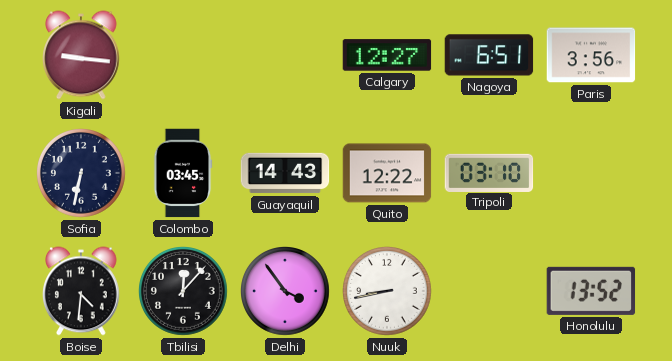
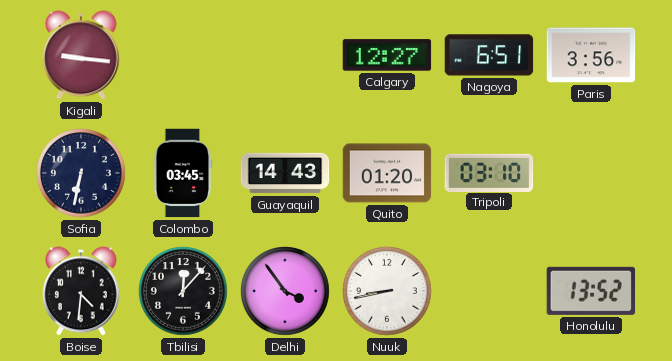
Quito: 12:22 -> 01:20
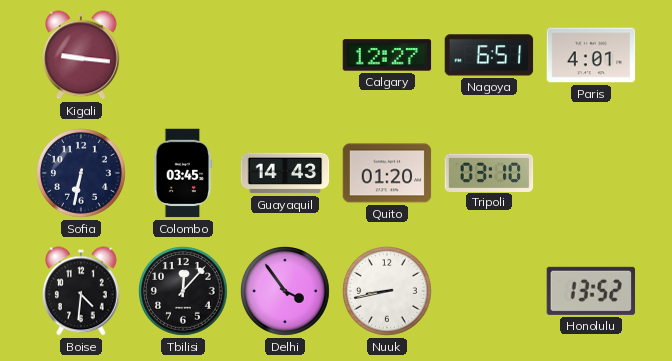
Paris: 3:56 -> 4:01
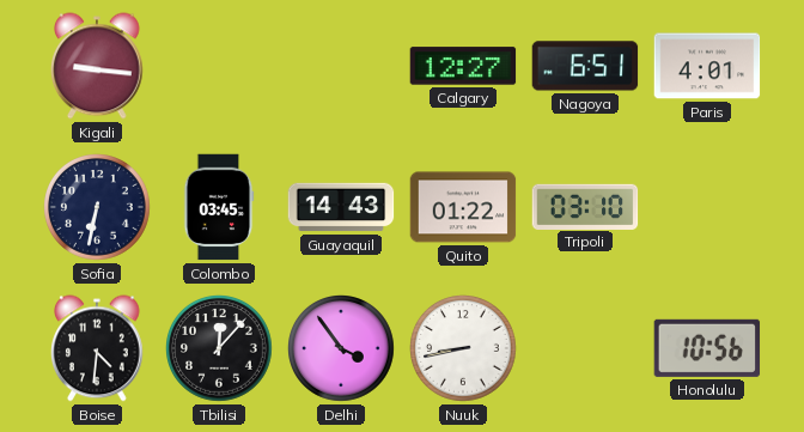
Quito: 01:20 -> 01:22
Honolulu: 13:52 -> 10:56
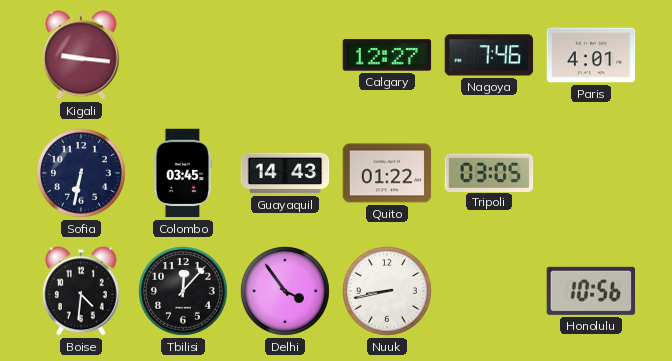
Nagoya: 6:51 -> 7:46
Tripoli: 03:10 -> 03:05
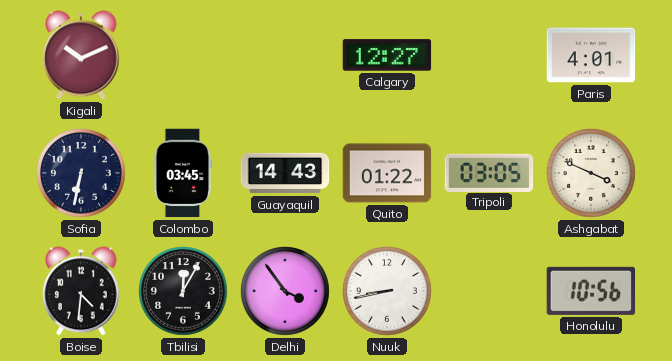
Kigali: 9:16 -> 10:11
Nagoya: 7:46 -> none
Ashgabat: none -> 3:49
Tbilisi: 12:07 -> 12:05
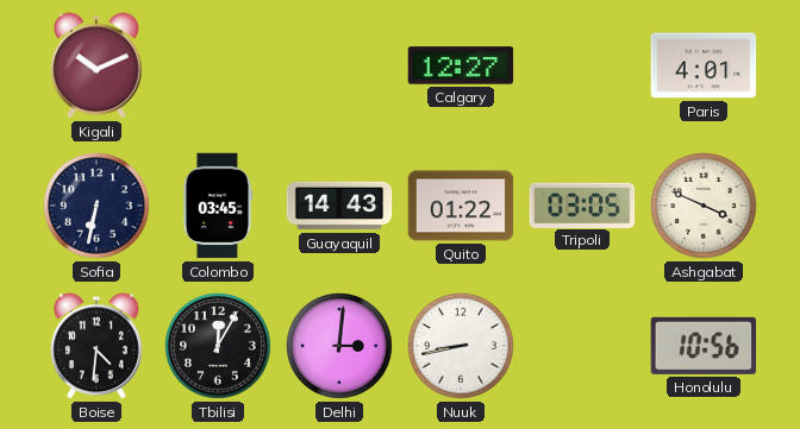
Delhi: 3:54 -> 3:01
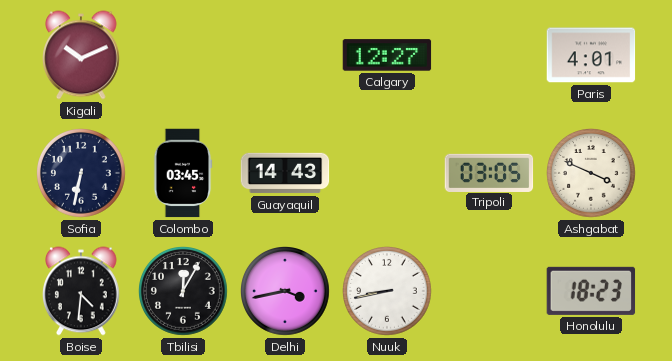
Quito: 01:22 -> none
Delhi: 3:01 -> 3:43
Honolulu: 10:56 -> 18:23
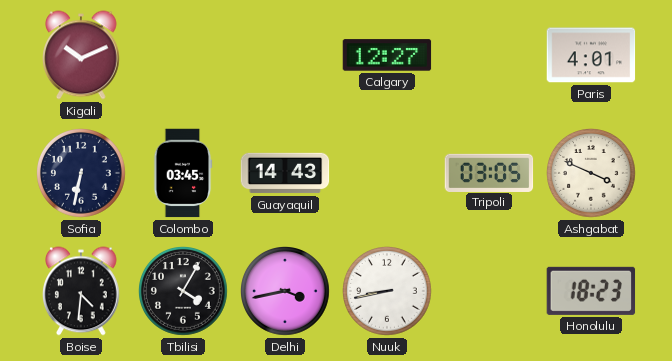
Tbilisi: 12:05 -> 4:05
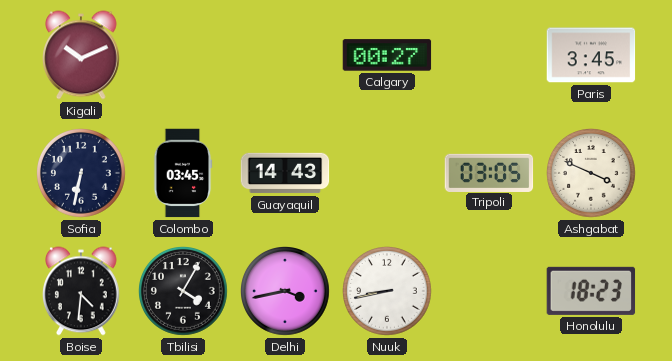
Calgary: 12:27 -> 00:27
Paris: 4:01 -> 3:45
